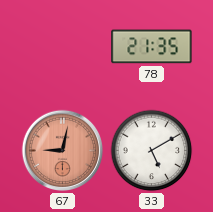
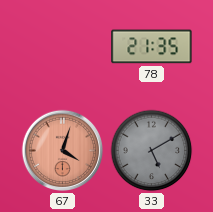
67: 9:02 -> 4:03
33 dial: white -> grey
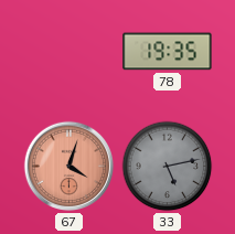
78: 21:35 -> 19:35
33: 5:10 -> 5:13
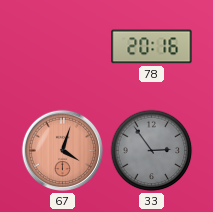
78: 19:35 -> 20:16
33: 5:13 -> 2:54
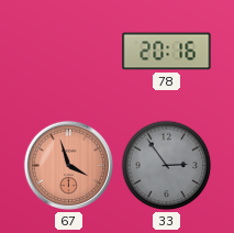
67: 4:03 -> 3:57
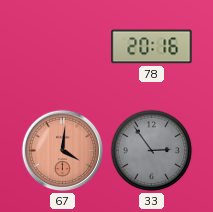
67: 3:57 -> 4:01
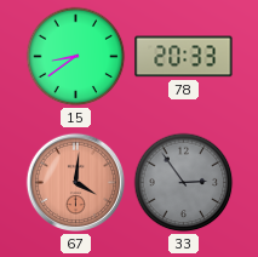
15: none -> 8:39
78: 20:16 -> 20:33
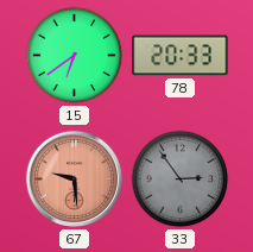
15: 8:39 -> 6:39
67: 4:01 -> 9:29
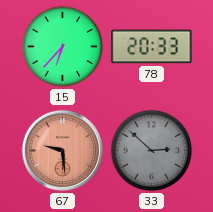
15: 6:39 -> 6:37
33: 2:54 -> 2:52
